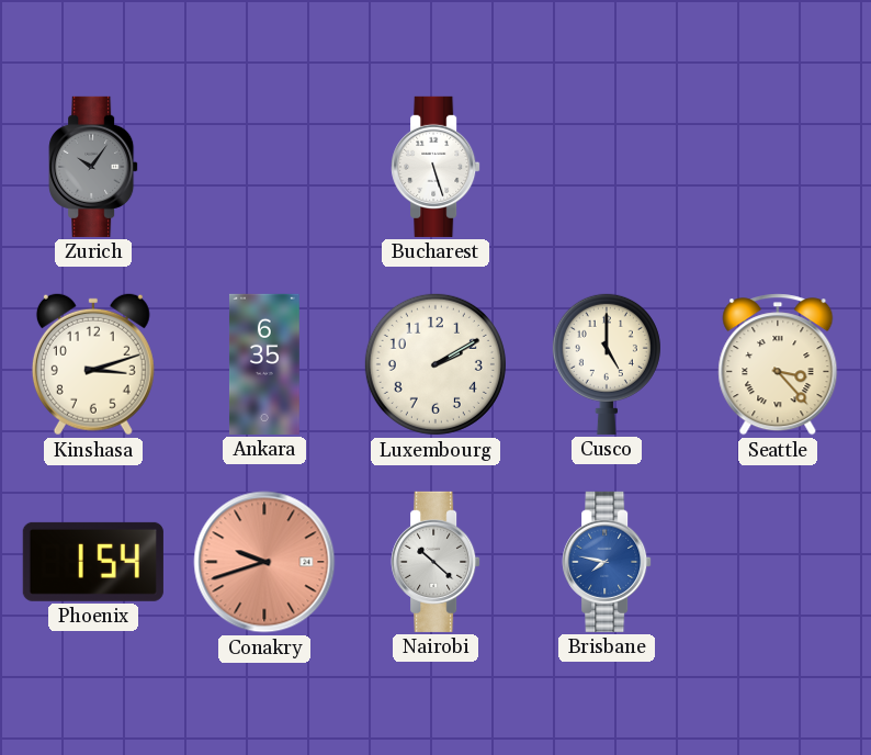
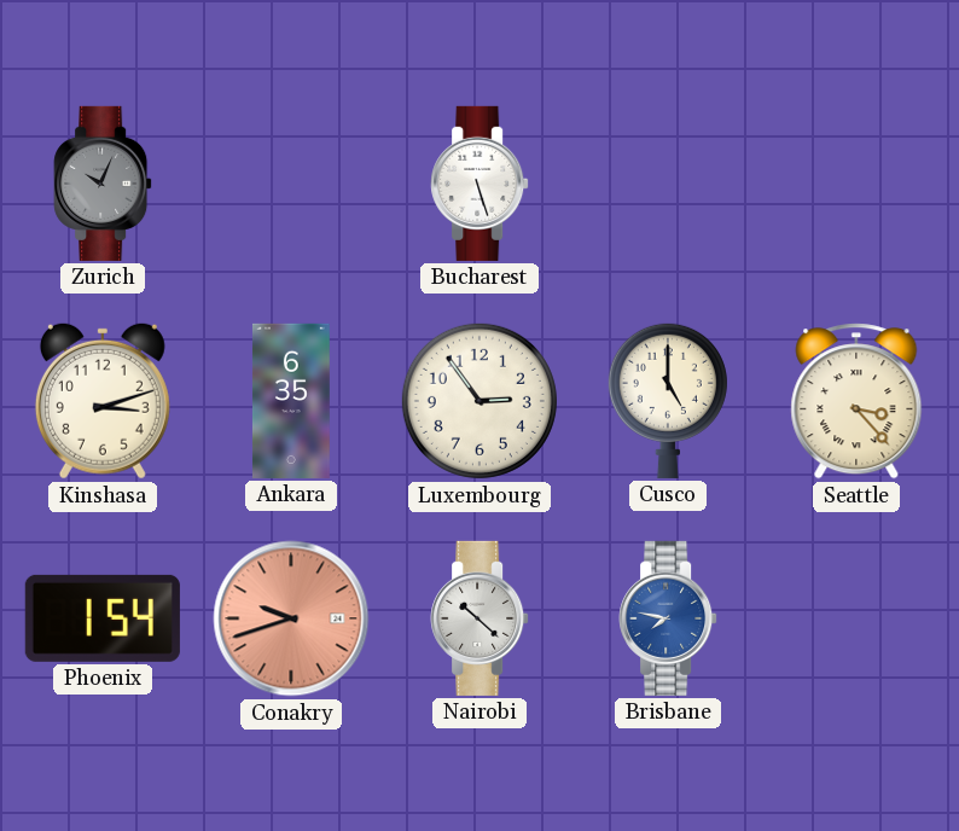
Zurich: 10:06 -> 10:04
Luxembourg: 2:10 -> 2:54
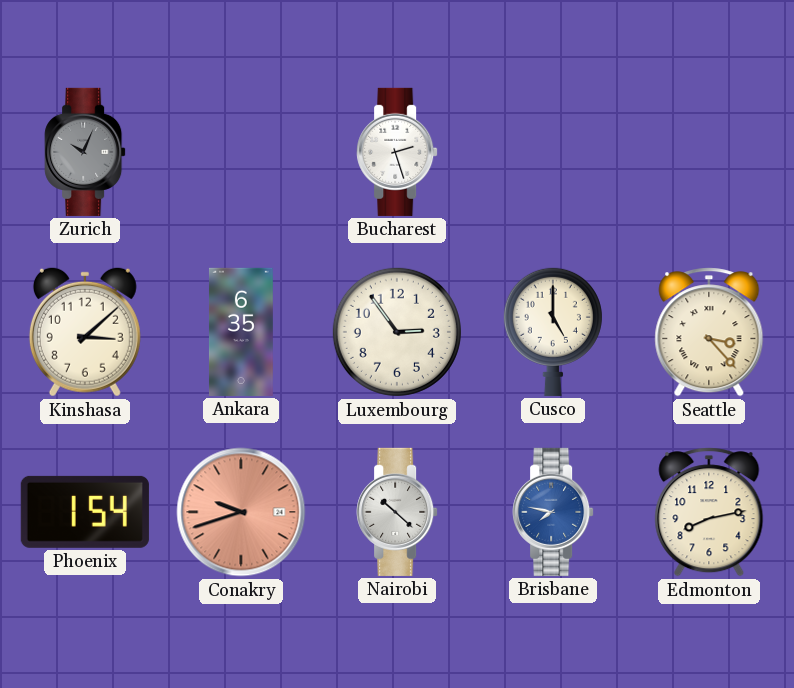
Bucharest: 5:27 -> 2:27
Kinshasa: 3:12 -> 3:08
Edmonton: none -> 8:13
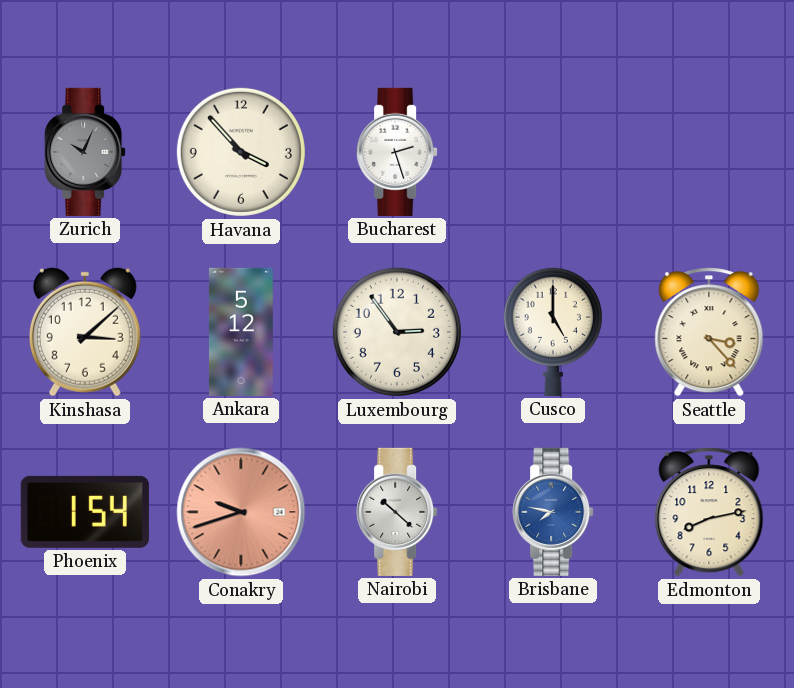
Havana: none -> 3:53
Ankara: 6:35 -> 5:12
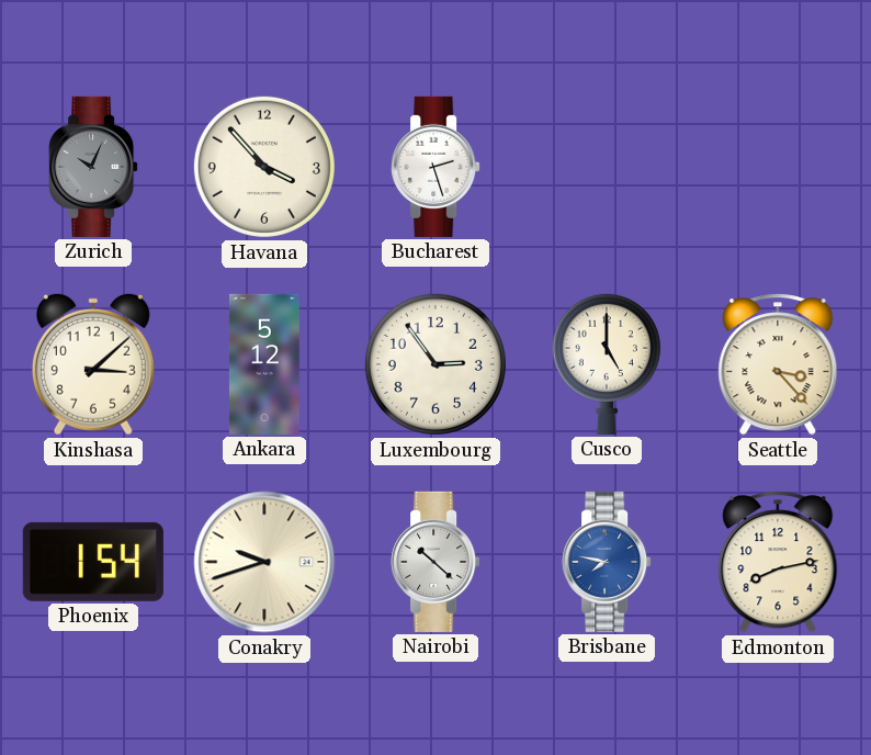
Conakry dial: salmon -> cream
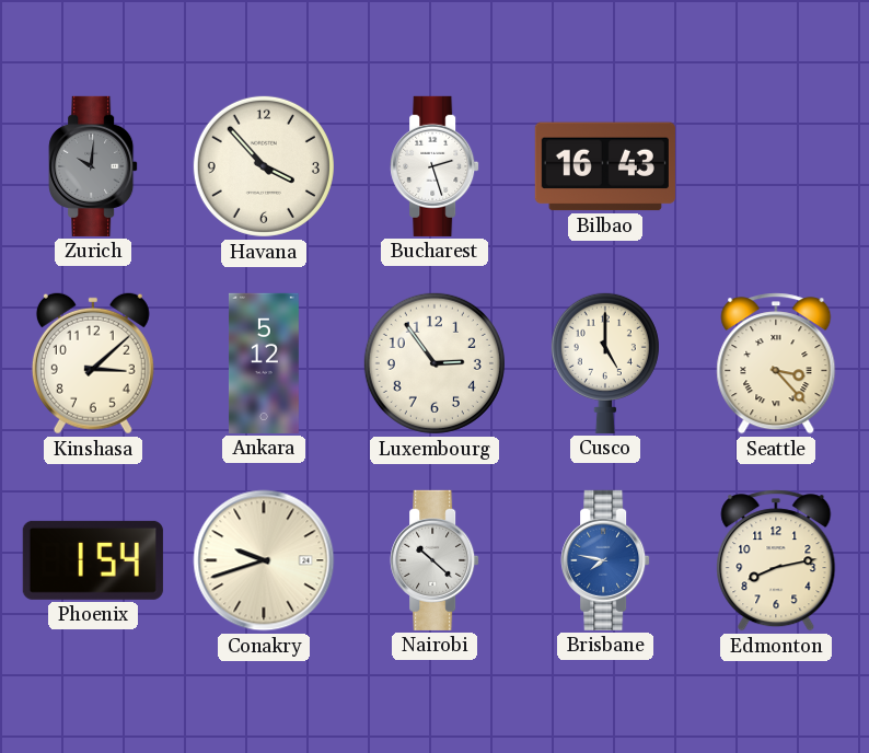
Zurich: 10:04 -> 10:01
Bilbao: none -> 16:43
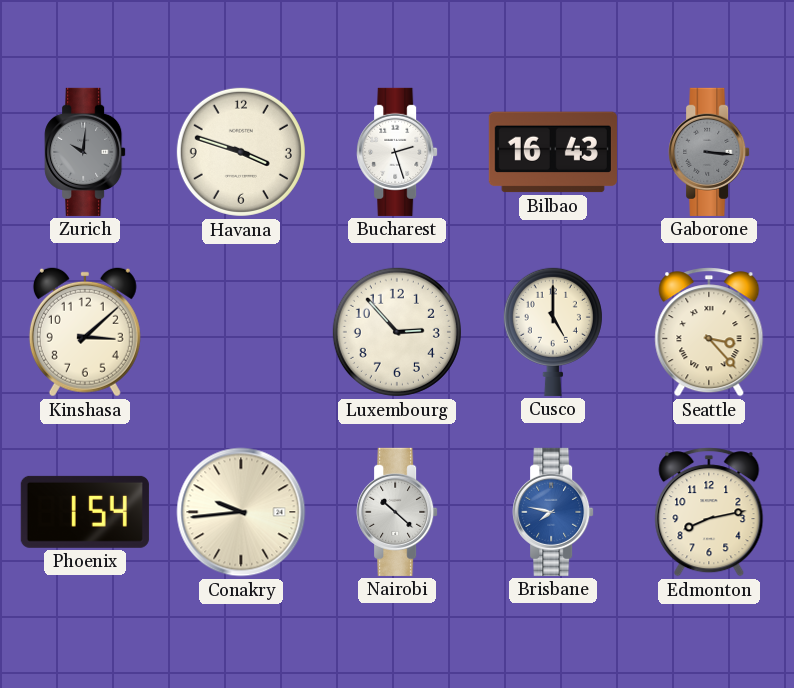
Havana: 3:53 -> 3:48
Gaborone: none -> 3:16
Ankara: 5:12 -> none
Luxembourg: 2:54 -> 2:53
Conakry: 9:42 -> 9:44
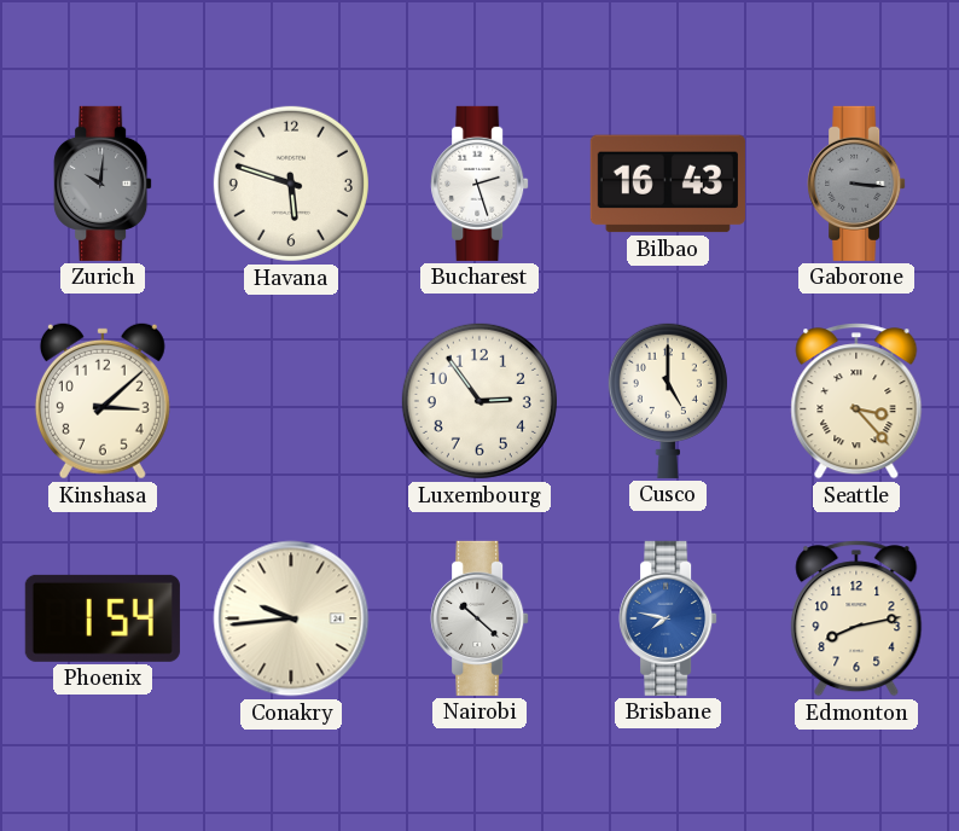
Havana: 3:48 -> 5:48
Luxembourg: 2:53 -> 2:54
